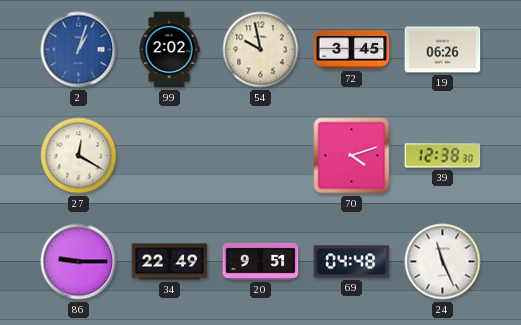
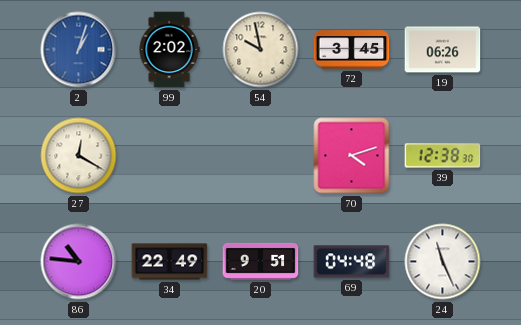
86: 9:15 -> 10:46
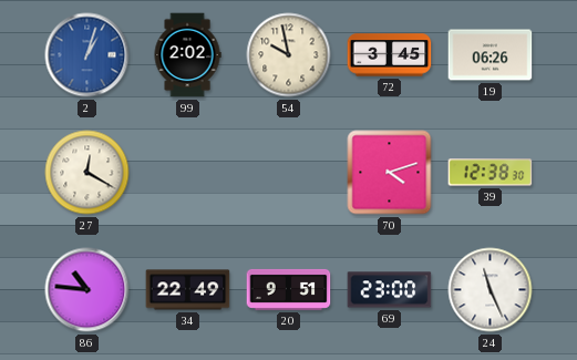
69: 04:48 -> 23:00
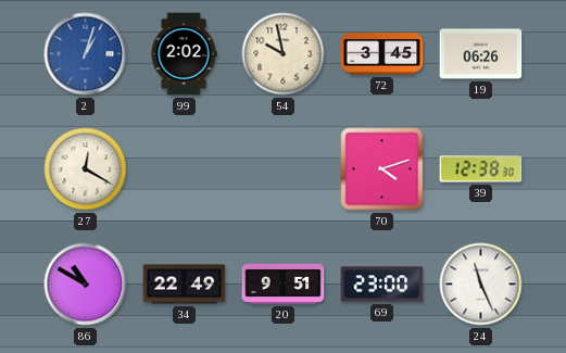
86: 10:46 -> 10:50
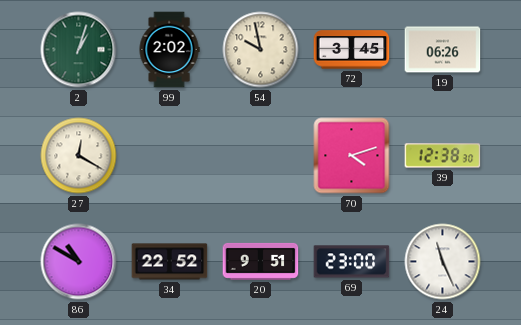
2 dial: blue -> green
34: 22:49 -> 22:52
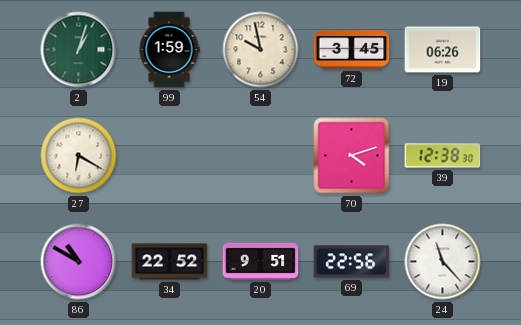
99: 2:02 -> 1:59
27: 12:20 -> 6:20
69: 23:00 -> 22:56
24: 11:26 -> 11:23
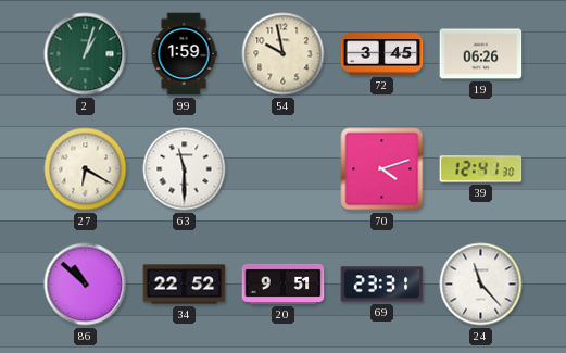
63: none -> 11:30
39: 12:38 -> 12:41
86: 10:50 -> 10:52
69: 22:56 -> 23:31
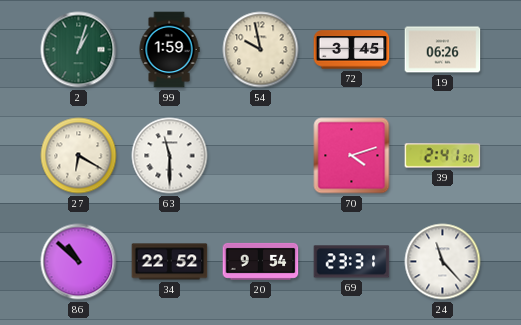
39: 12:41 -> 2:41
20: 9:51 -> 9:54
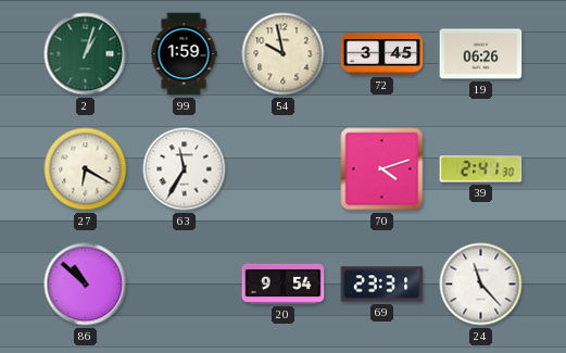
63: 11:30 -> 11:35
34: 22:52 -> none
